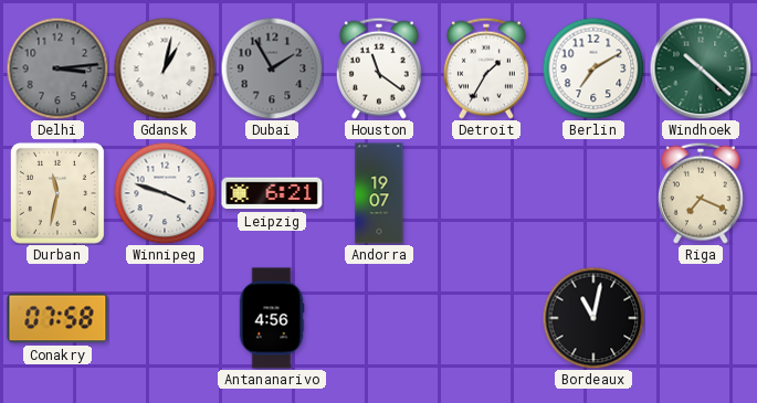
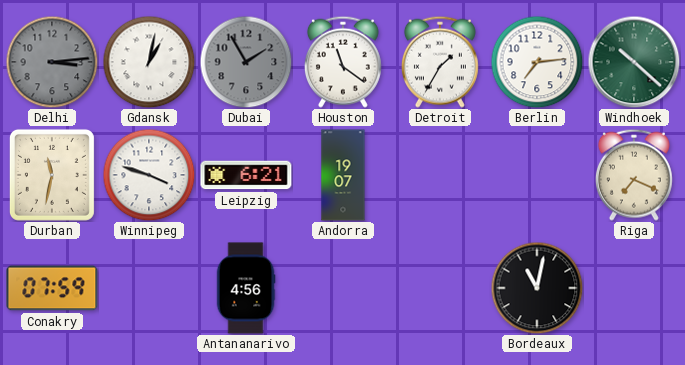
Berlin: 7:10 -> 7:14
Conakry: 07:58 -> 07:59
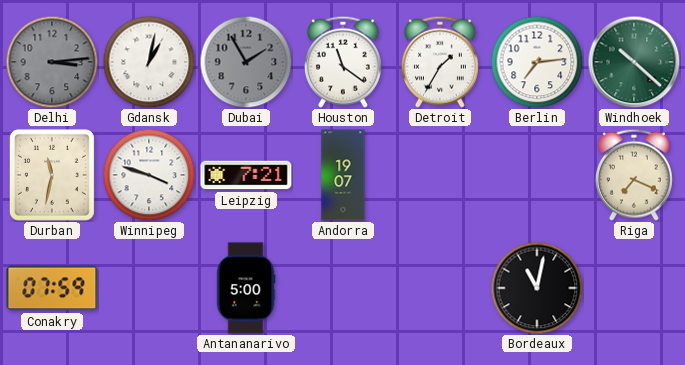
Leipzig: 6:21 -> 7:21
Antananarivo: 4:56 -> 5:00
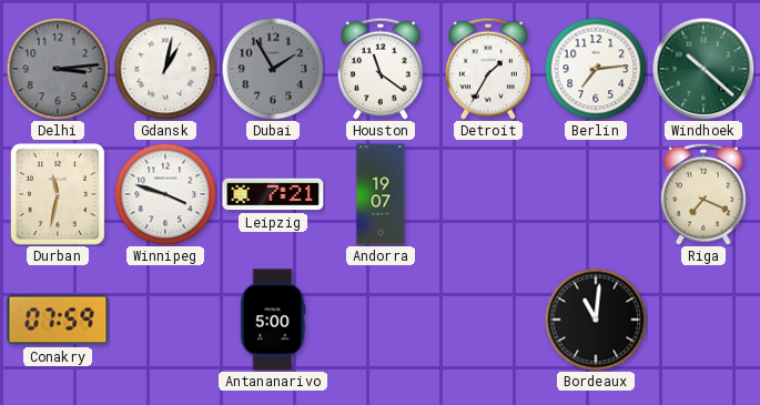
Bordeaux: 11:02 -> 11:01
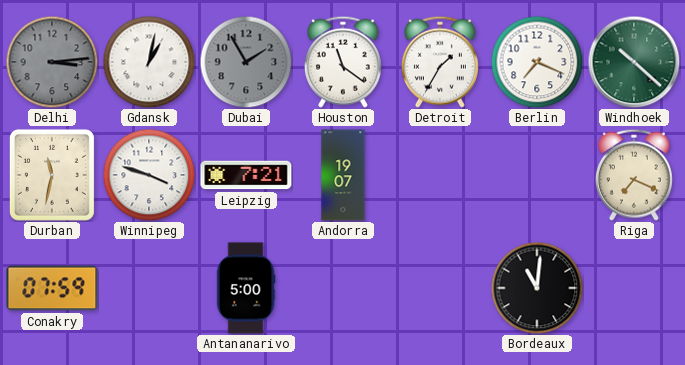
Berlin: 7:14 -> 7:19
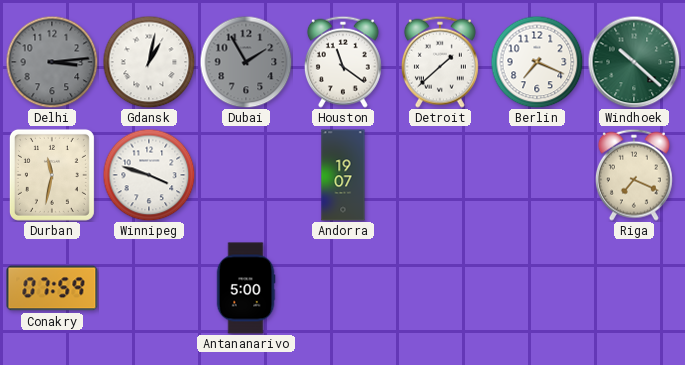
Detroit: 1:35 -> 1:38
Leipzig: 7:21 -> none
Bordeaux: 11:01 -> none
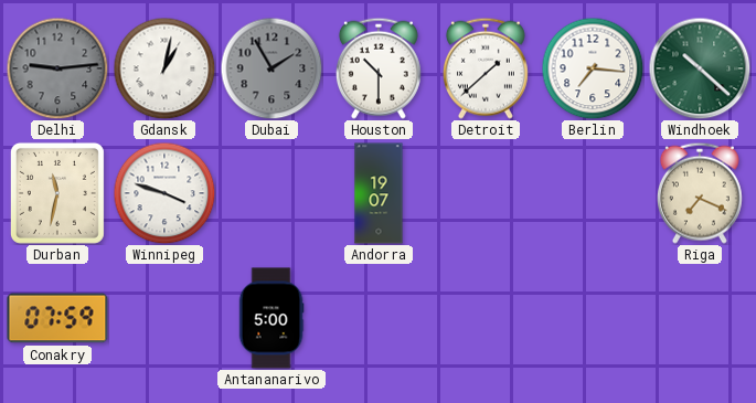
Delhi: 3:14 -> 9:14
Houston: 11:21 -> 10:30
Berlin: 7:19 -> 7:16
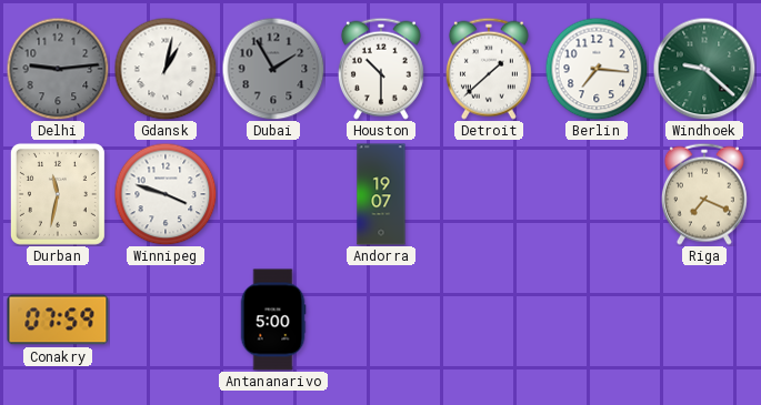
Windhoek: 10:22 -> 9:22
